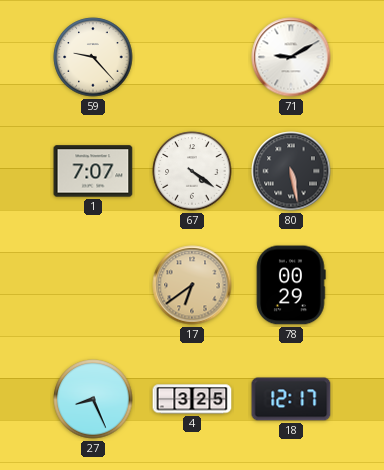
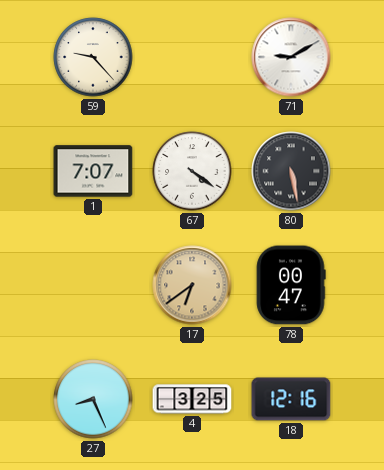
78: 00:29 -> 00:47
18: 12:17 -> 12:16
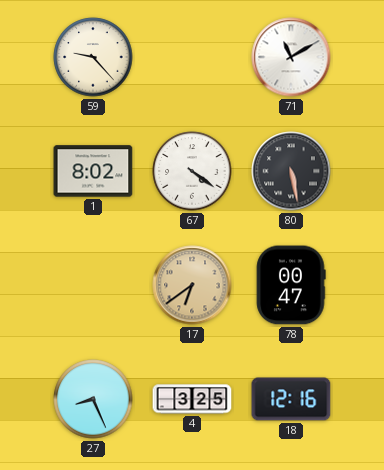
71: 9:10 -> 11:10
1: 7:07 -> 8:02
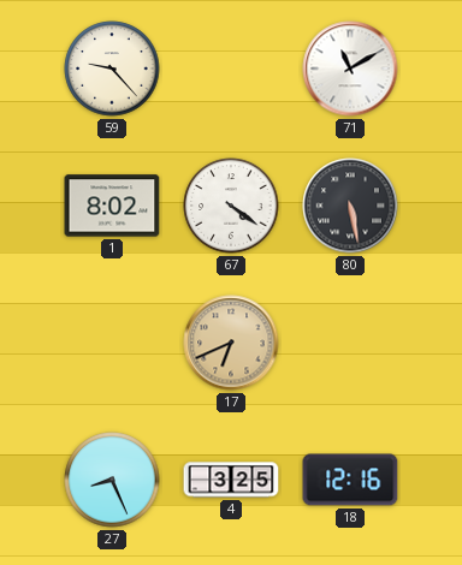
17: 6:39 -> 6:41
78: 00:47 -> none
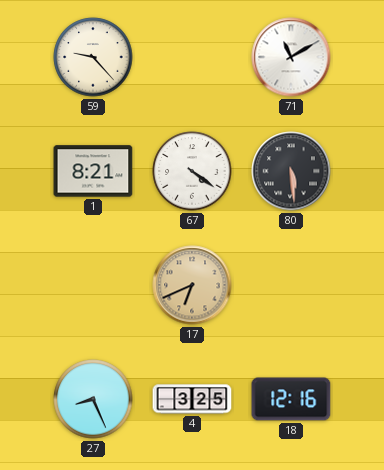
1: 8:02 -> 8:21
80: 5:28 -> 5:29
